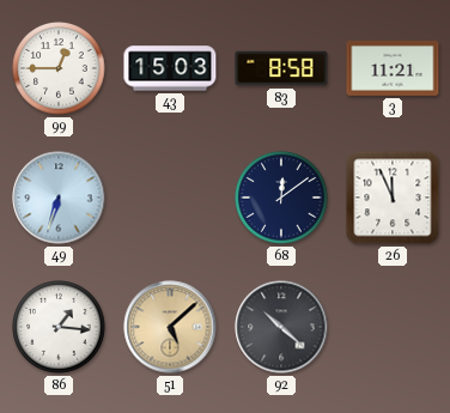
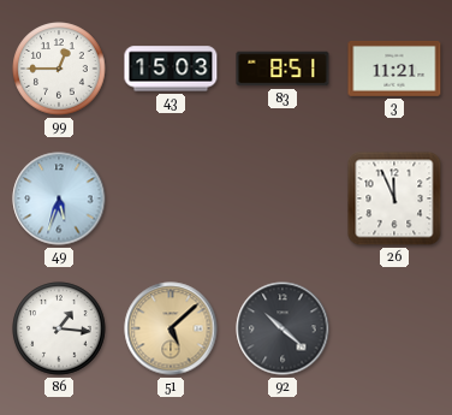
83: 8:58 -> 8:51
49: 6:33 -> 5:33
68: 12:09 -> none
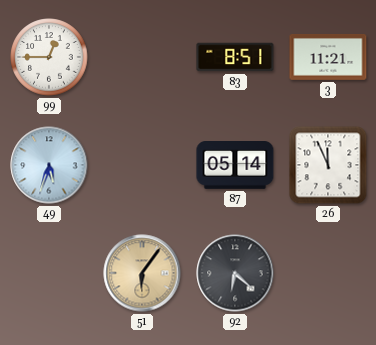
43: 15:03 -> none
87: none -> 05:14
86: 1:16 -> none
51: 5:08 -> 6:06
92: 10:22 -> 6:22
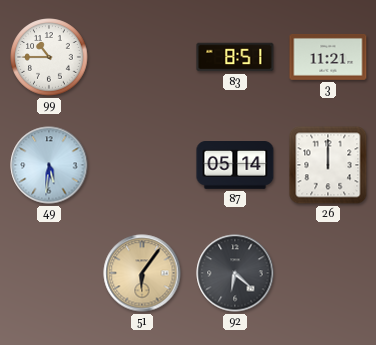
99: 12:45 -> 10:45
49: 5:33 -> 5:31
26: 11:56 -> 12:00
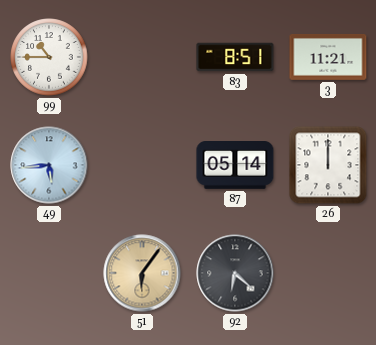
49: 5:31 -> 5:44
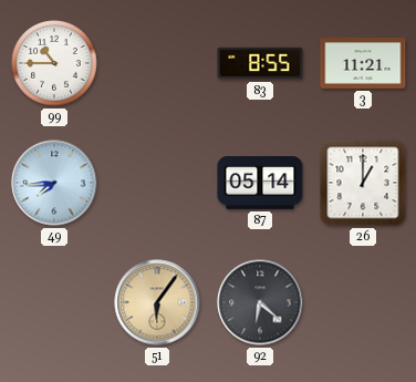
83: 8:51 -> 8:55
49: 5:44 -> 7:44
26: 12:00 -> 1:00
